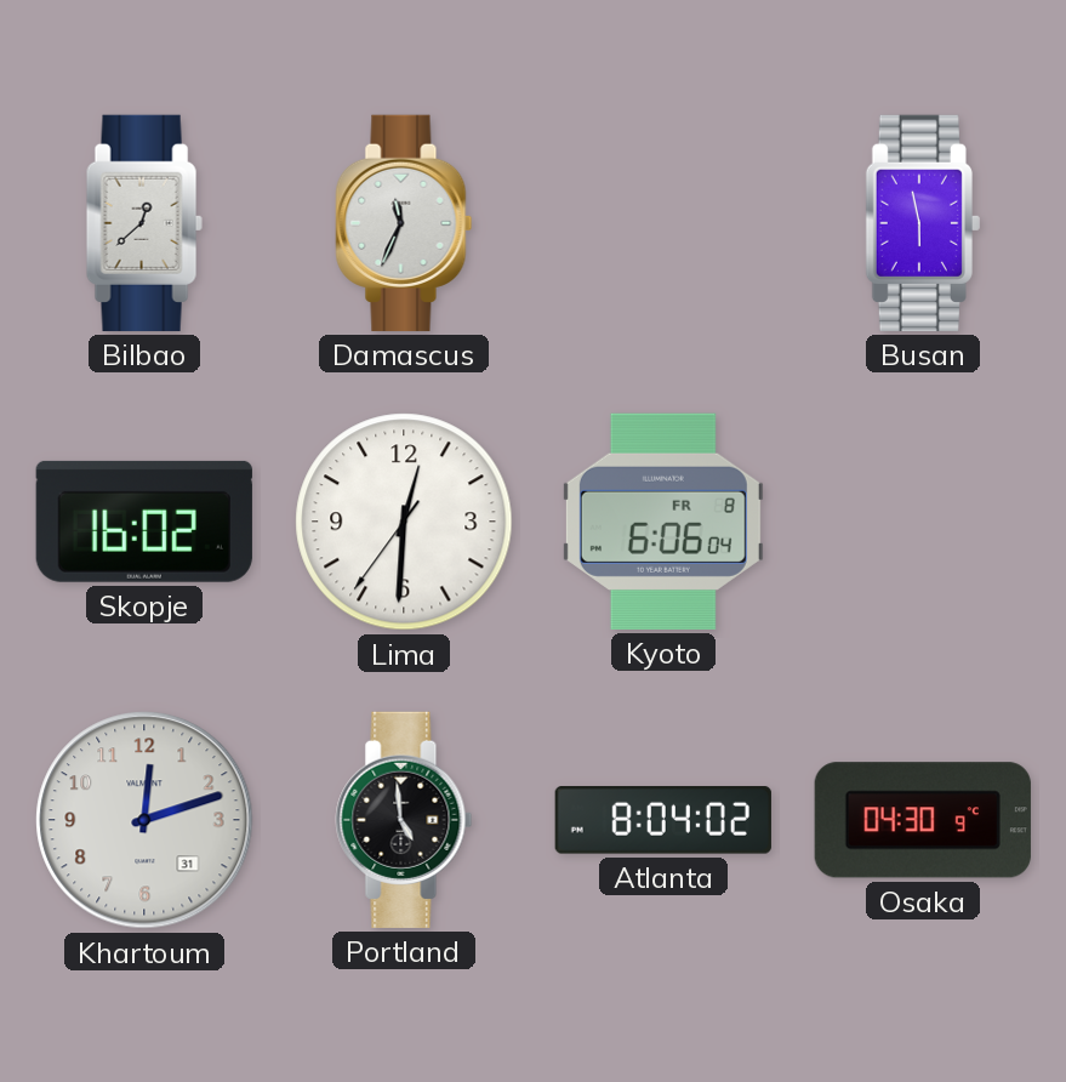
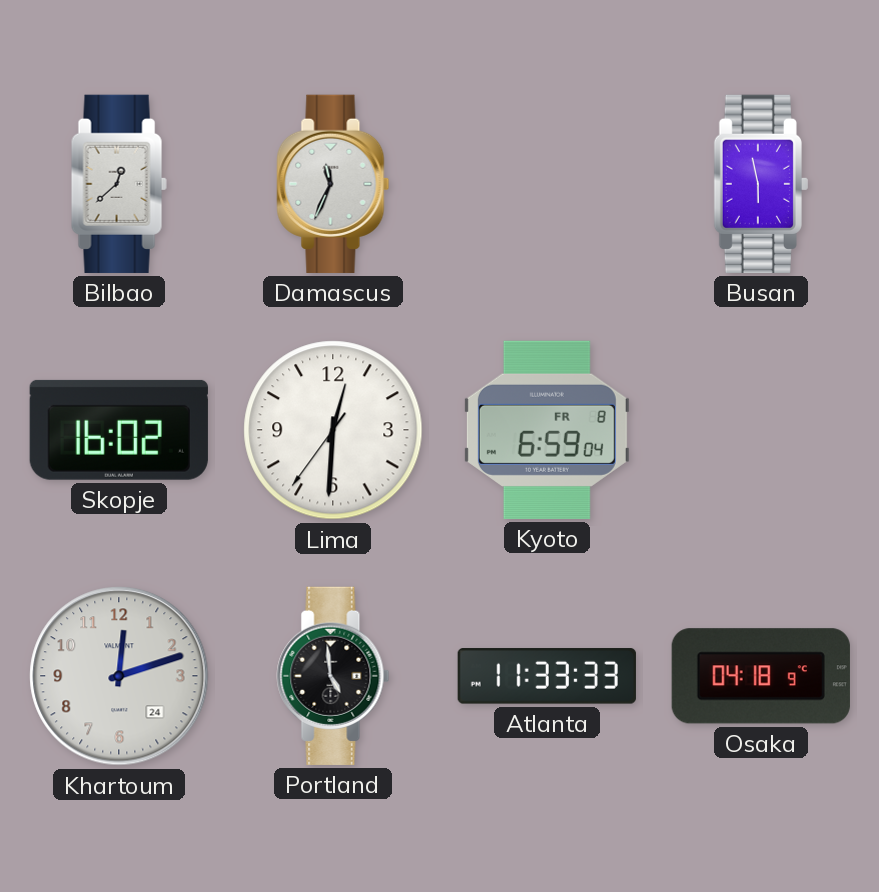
Kyoto: 6:06 -> 6:59
Khartoum date: 31 -> 24
Atlanta: 8:04 -> 11:33
Osaka: 04:30 -> 04:18
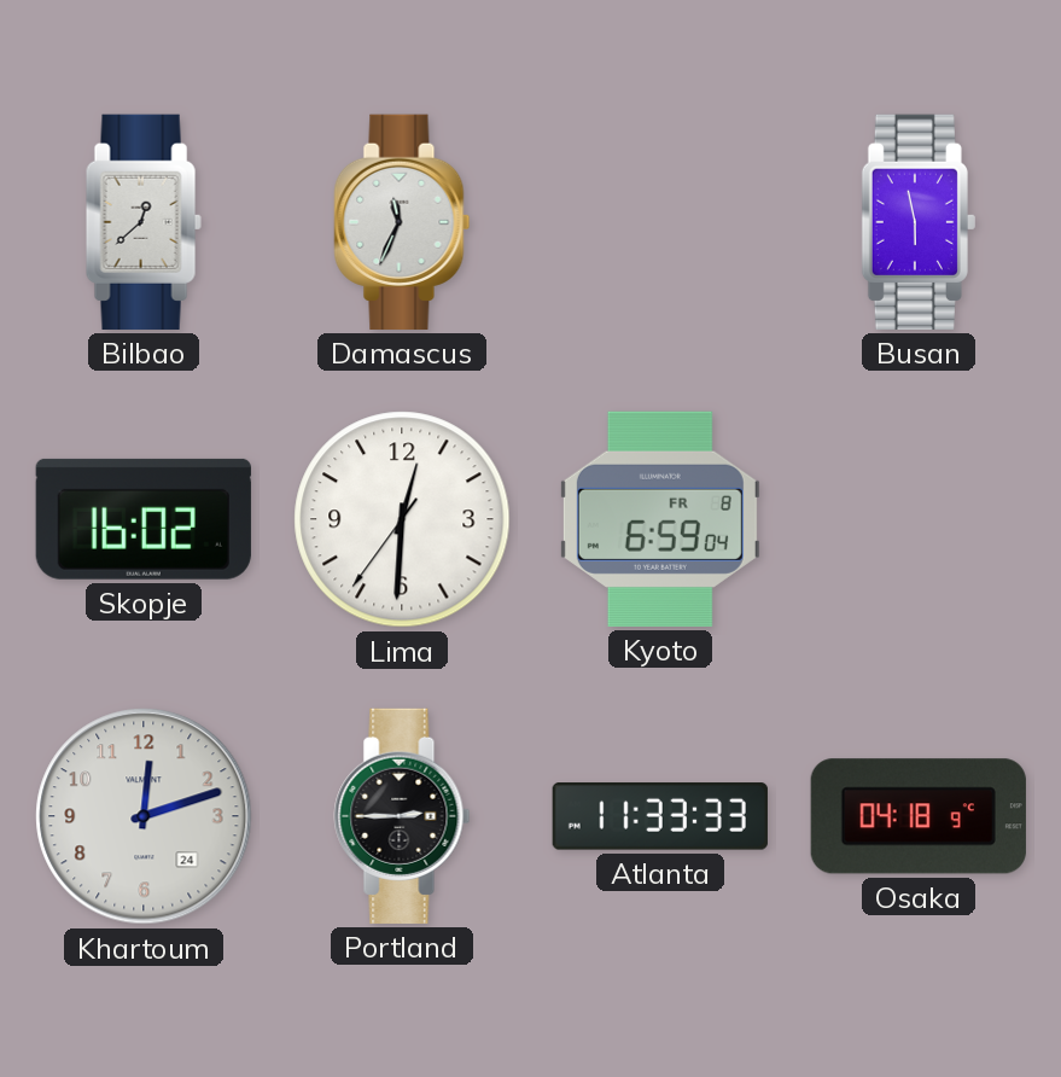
Portland: 4:59 -> 2:45
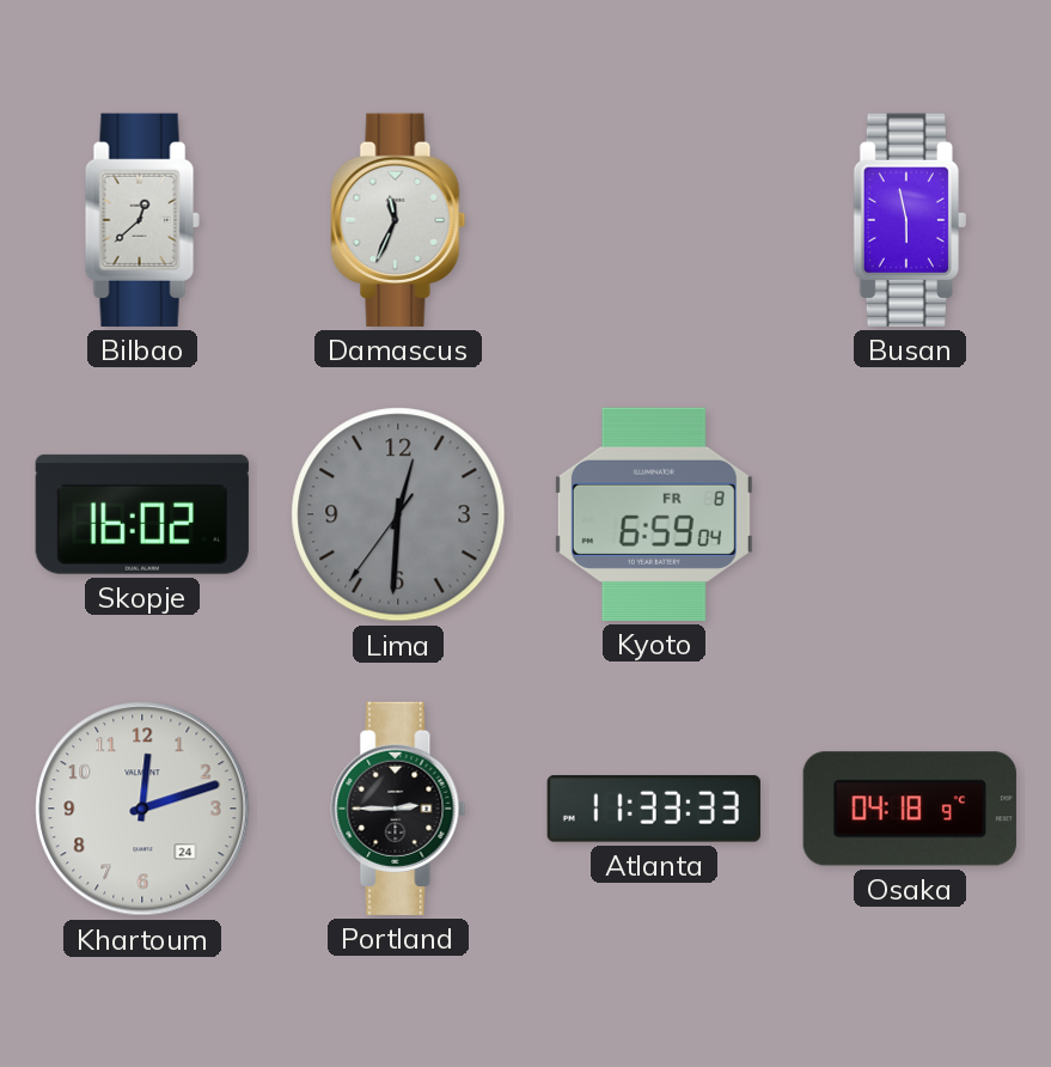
Lima dial: white -> grey
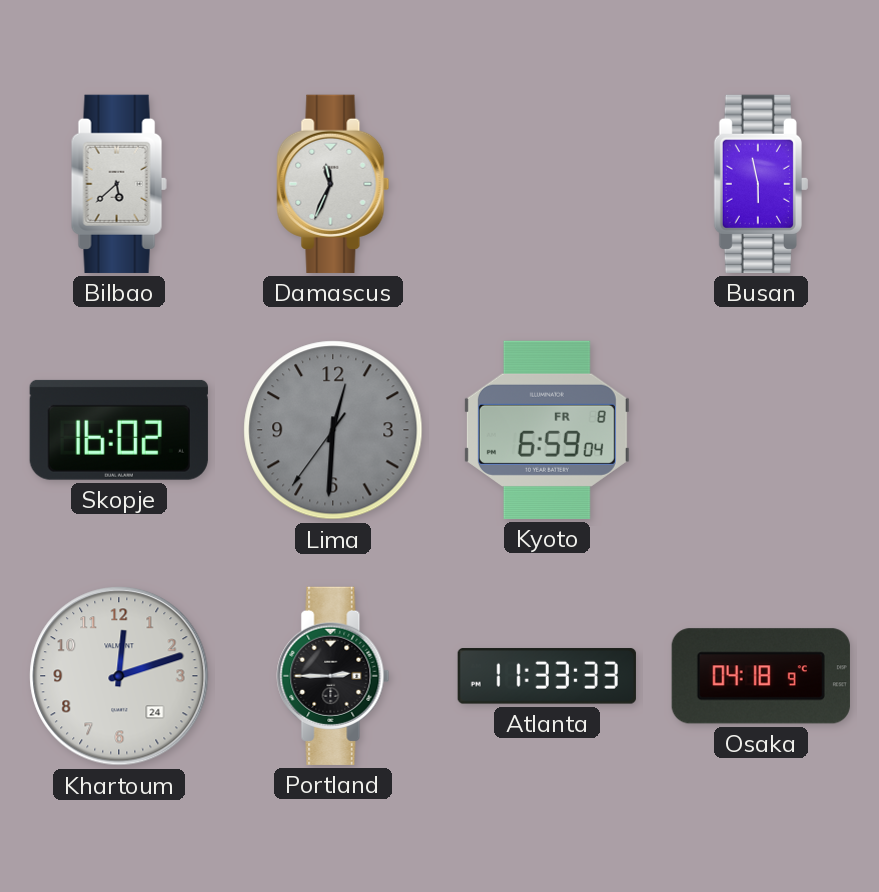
Bilbao: 12:38 -> 5:38
